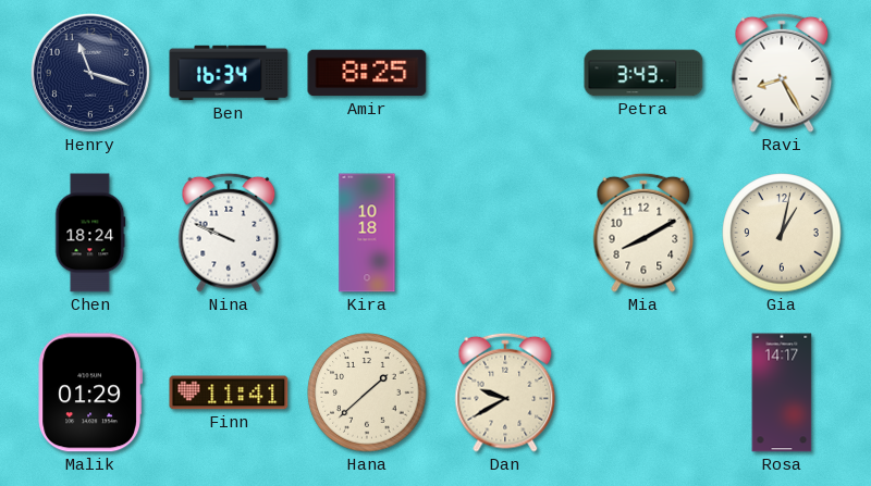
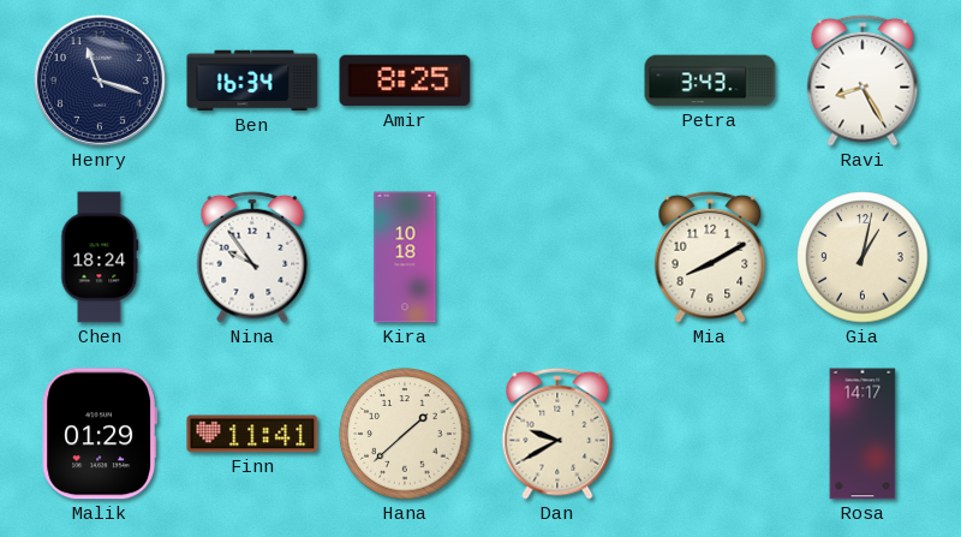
Nina: 9:49 -> 9:54
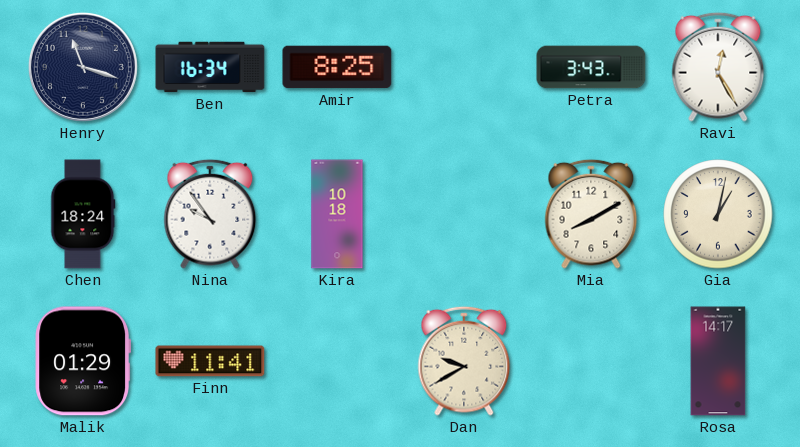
Ravi: 8:25 -> 12:25
Hana: 1:38 -> none
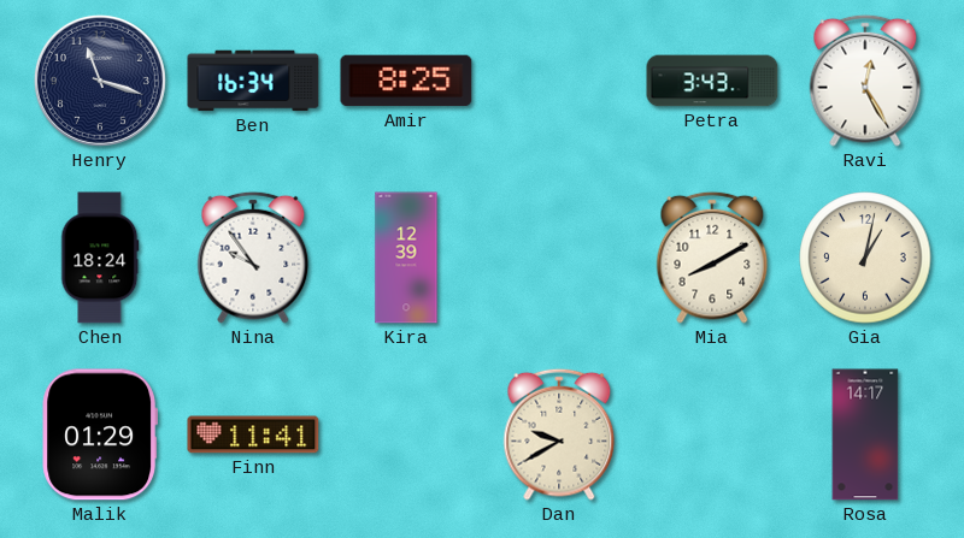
Kira: 10:18 -> 12:39
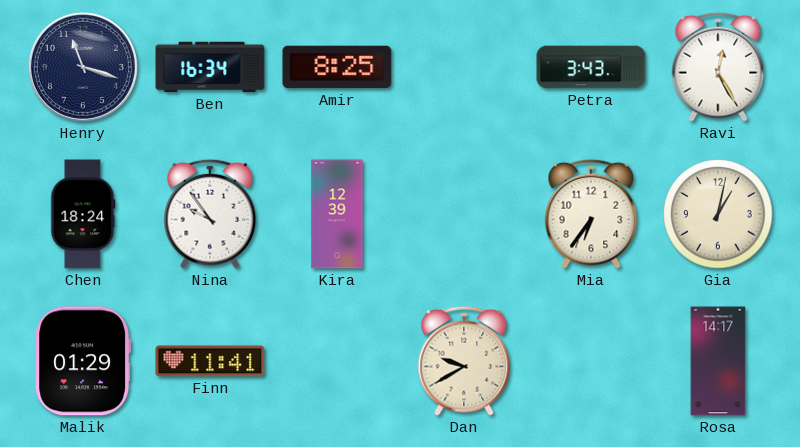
Mia: 8:10 -> 6:36
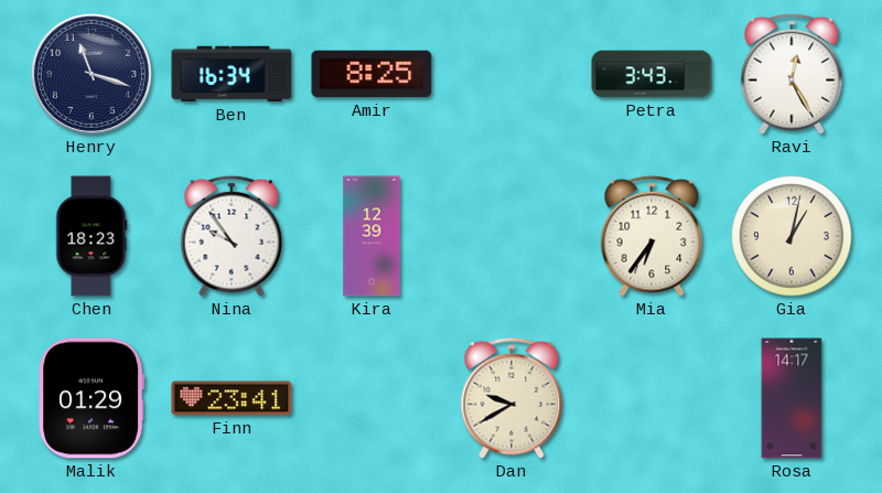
Chen: 18:24 -> 18:23
Finn: 11:41 -> 23:41
